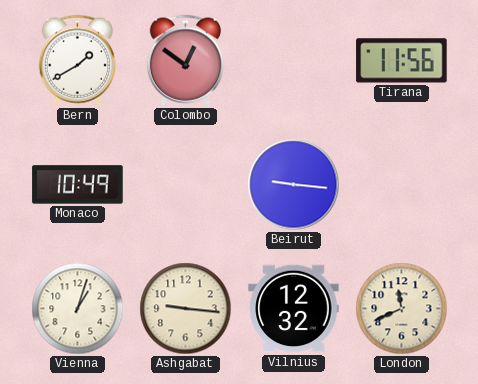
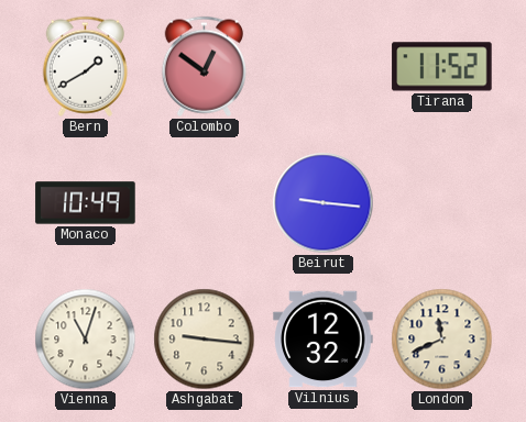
Tirana: 11:56 -> 11:52
Vienna: 1:03 -> 11:03
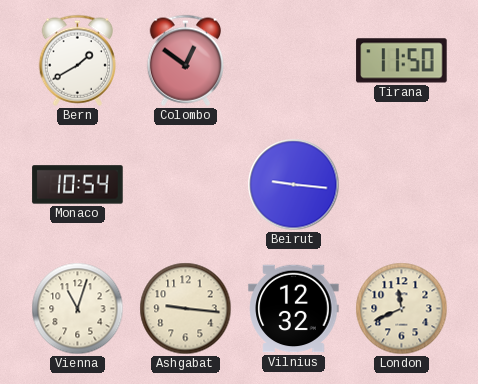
Tirana: 11:52 -> 11:50
Monaco: 10:49 -> 10:54
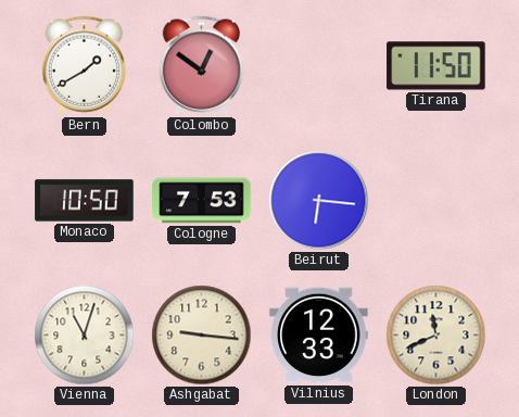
Monaco: 10:54 -> 10:50
Cologne: none -> 7:53
Beirut: 9:16 -> 6:16
Vilnius: 12:32 -> 12:33
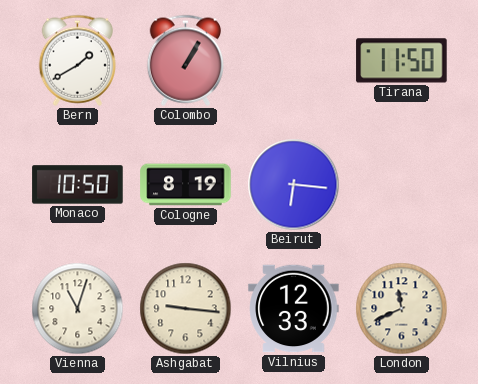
Colombo: 12:51 -> 1:05
Cologne: 7:53 -> 8:19
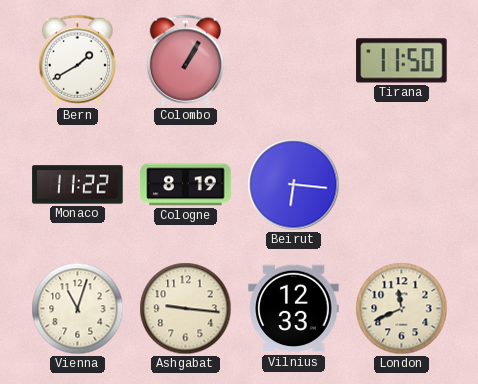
Monaco: 10:50 -> 11:22
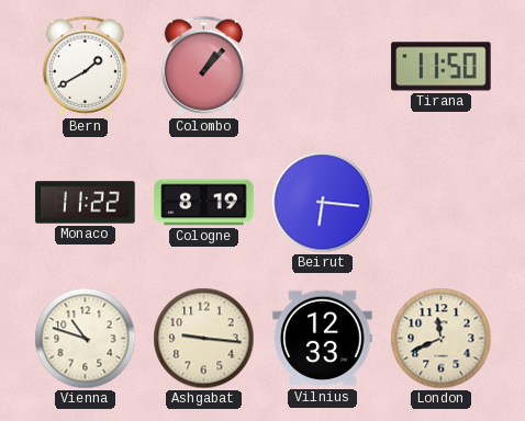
Colombo: 1:05 -> 1:07
Vienna: 11:03 -> 10:48
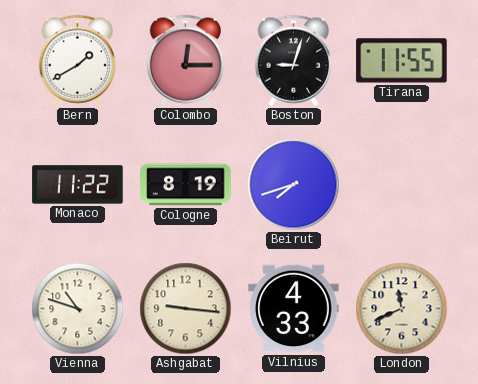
Colombo: 1:07 -> 12:15
Boston: none -> 9:03
Tirana: 11:50 -> 11:55
Beirut: 6:16 -> 7:42
Vilnius: 12:33 -> 4:33
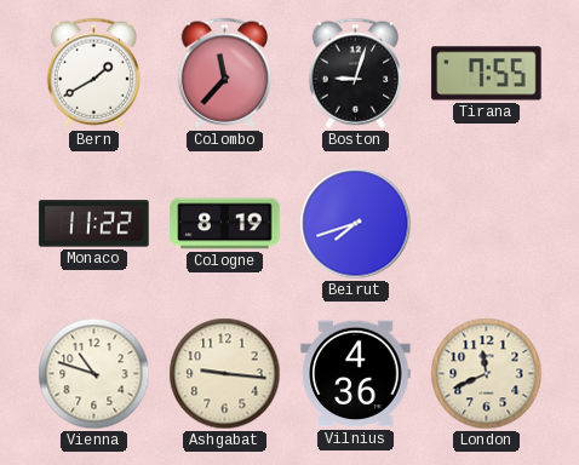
Colombo: 12:15 -> 11:37
Tirana: 11:55 -> 7:55
Vilnius: 4:33 -> 4:36
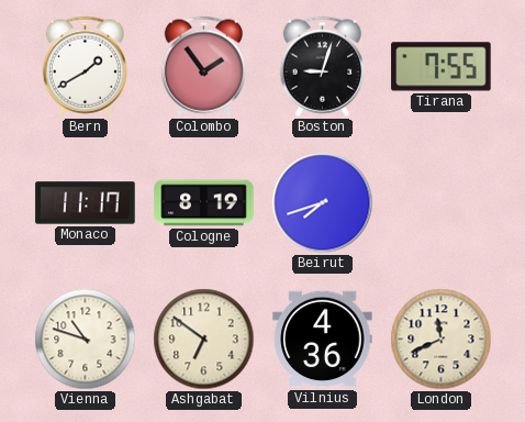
Colombo: 11:37 -> 1:54
Monaco: 11:22 -> 11:17
Ashgabat: 9:16 -> 6:51
